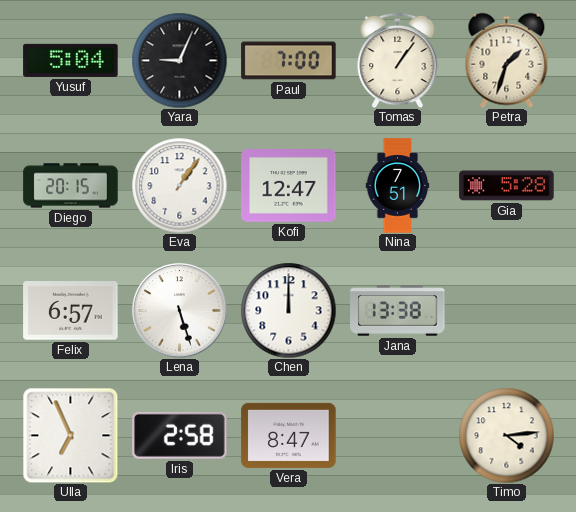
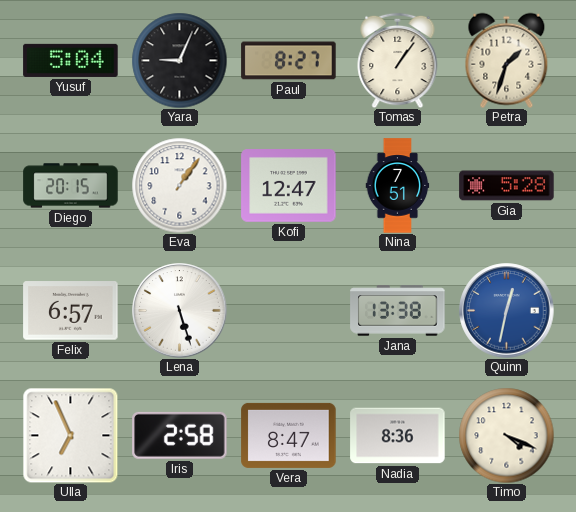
Paul: 7:00 -> 8:27
Chen: 12:00 -> none
Quinn: none -> 12:32
Nadia: none -> 8:36
Timo: 4:14 -> 4:19
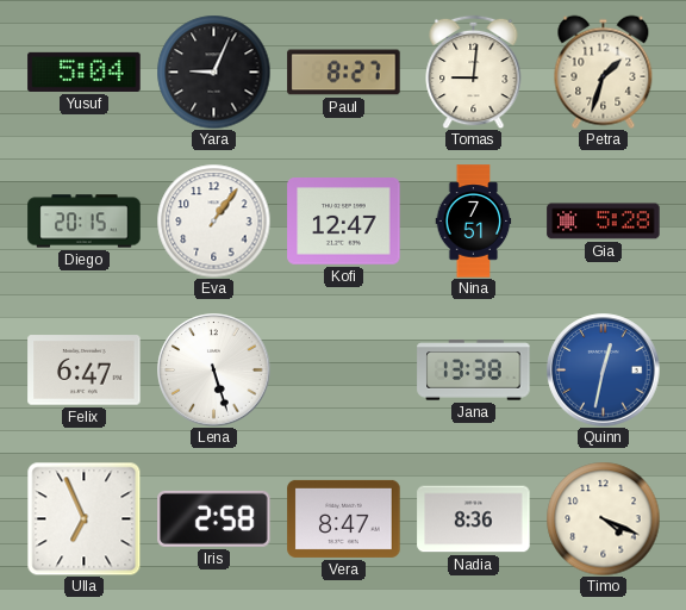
Tomas: 1:06 -> 9:01
Felix: 6:57 -> 6:47
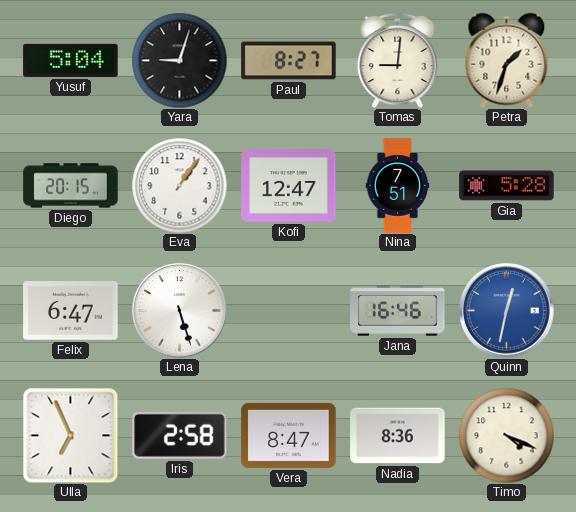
Yara: 9:04 -> 9:03
Jana: 13:38 -> 16:46
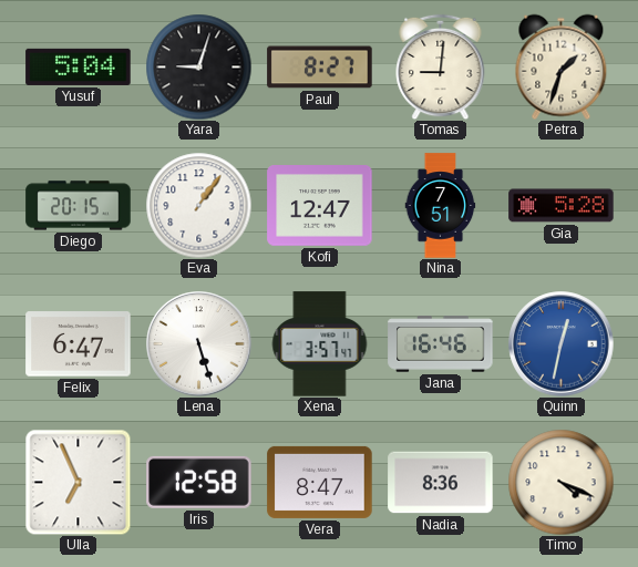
Xena: none -> 3:57
Iris: 2:58 -> 12:58
